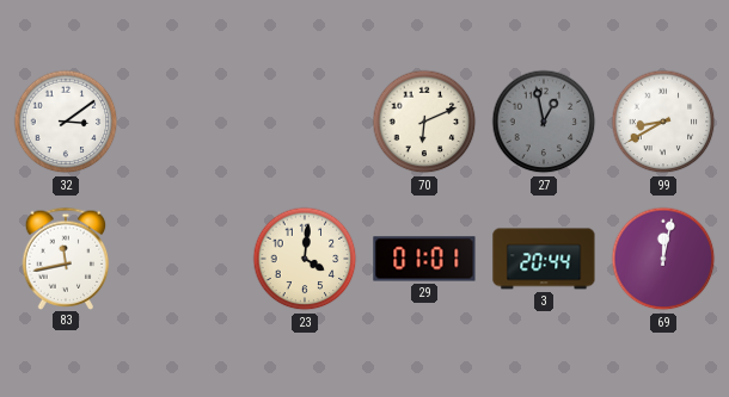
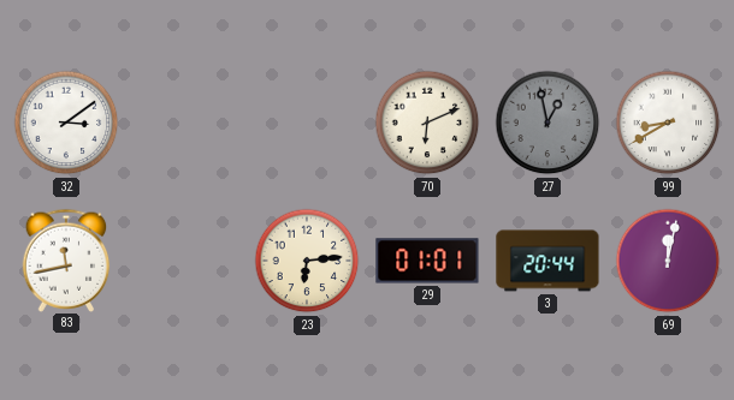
23: 4:01 -> 6:14
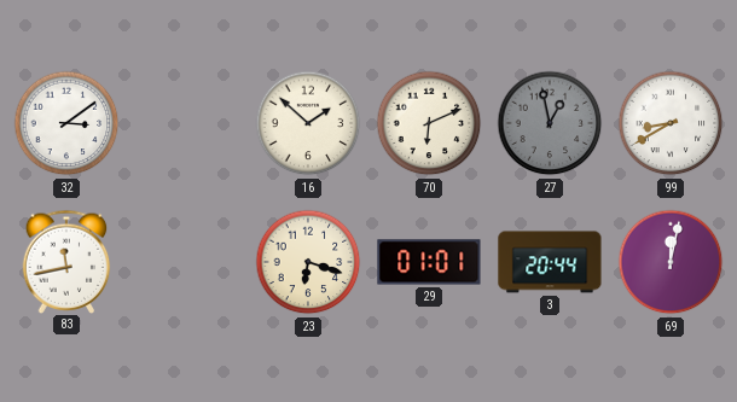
16: none -> 1:52
23: 6:14 -> 6:18
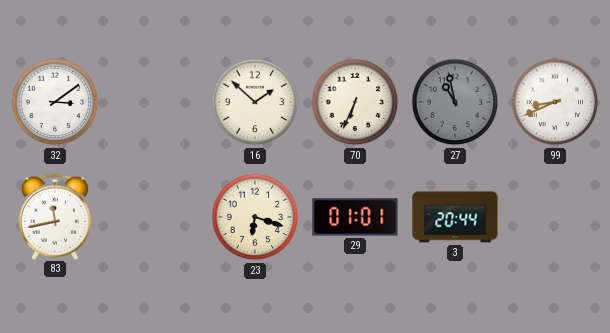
70: 6:11 -> 6:34
27: 12:58 -> 10:58
99: 8:40 -> 8:41
69: 12:02 -> none
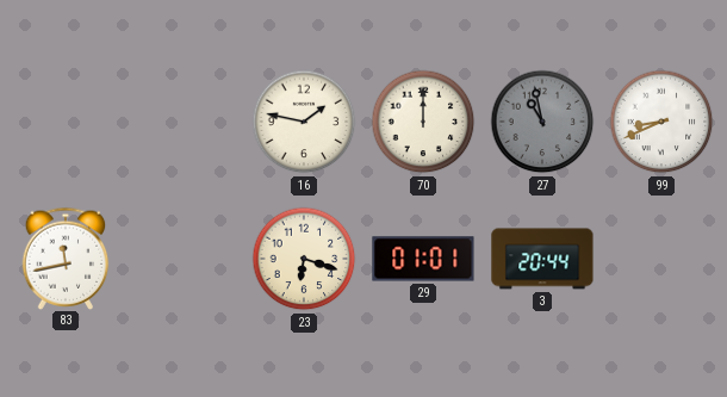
32: 3:09 -> none
16: 1:52 -> 1:47
70: 6:34 -> 12:00
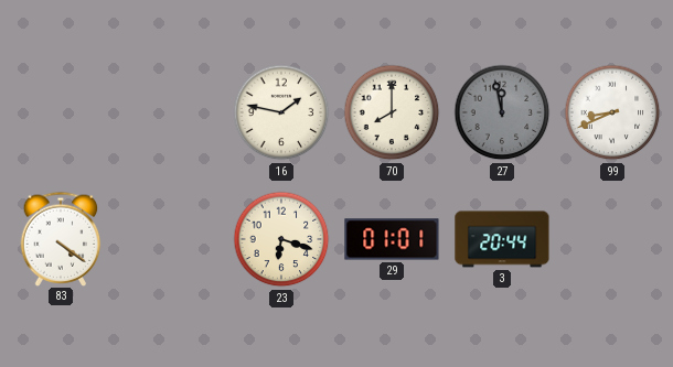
70: 12:00 -> 8:00
27: 10:58 -> 11:58
83: 11:43 -> 4:21
